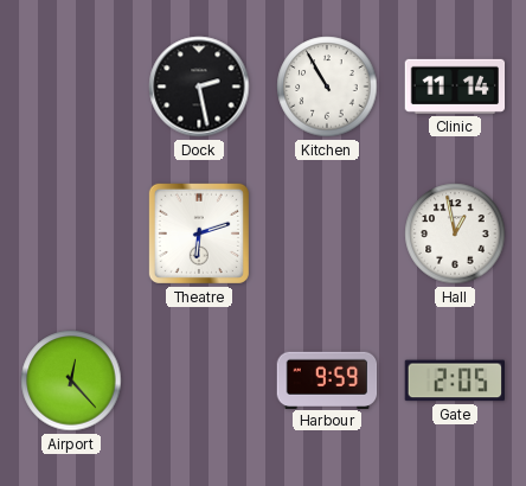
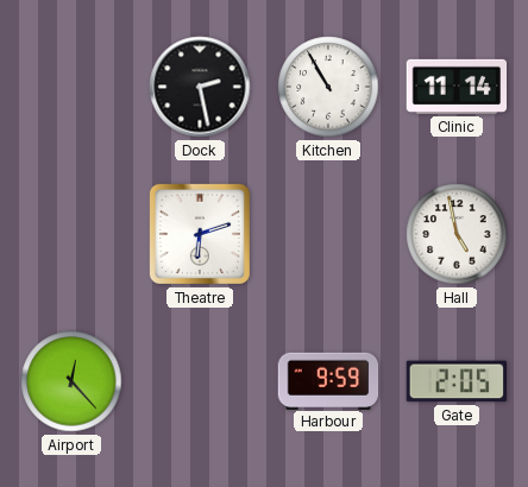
Hall: 12:58 -> 4:58
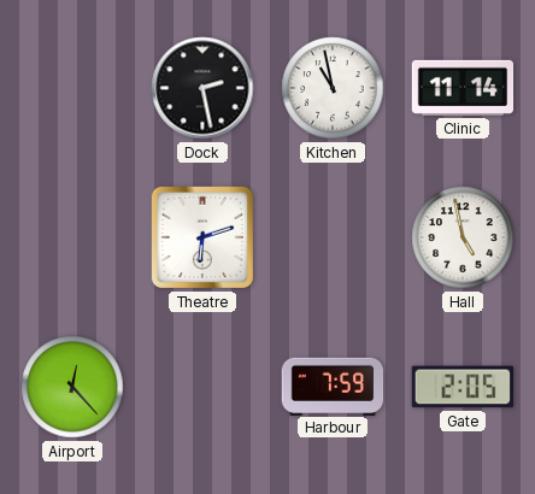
Kitchen: 10:55 -> 10:58
Harbour: 9:59 -> 7:59
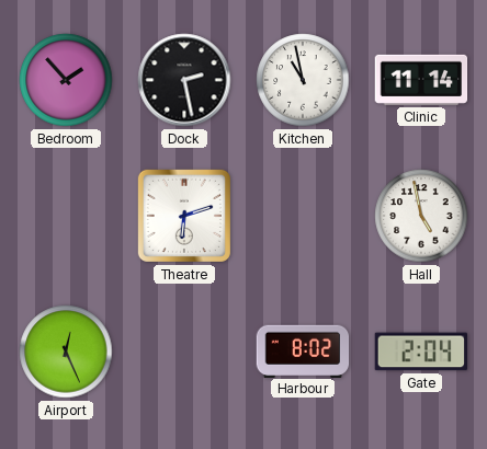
Bedroom: none -> 1:53
Airport: 12:23 -> 12:26
Harbour: 7:59 -> 8:02
Gate: 2:05 -> 2:04
